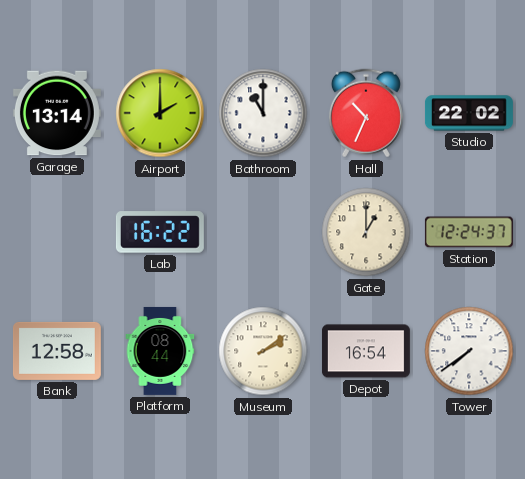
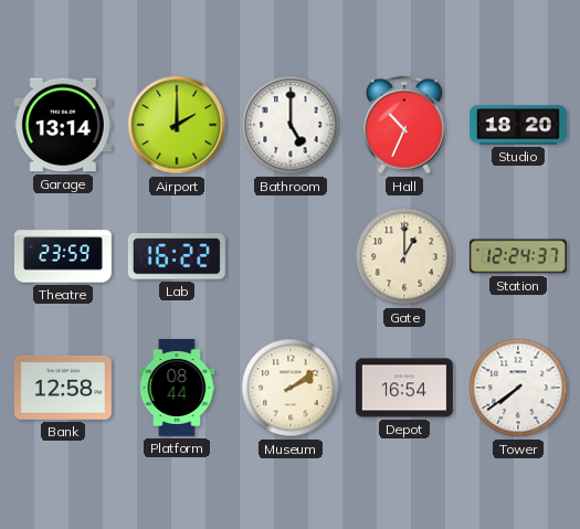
Bathroom: 11:00 -> 5:00
Studio: 22:02 -> 18:20
Theatre: none -> 23:59
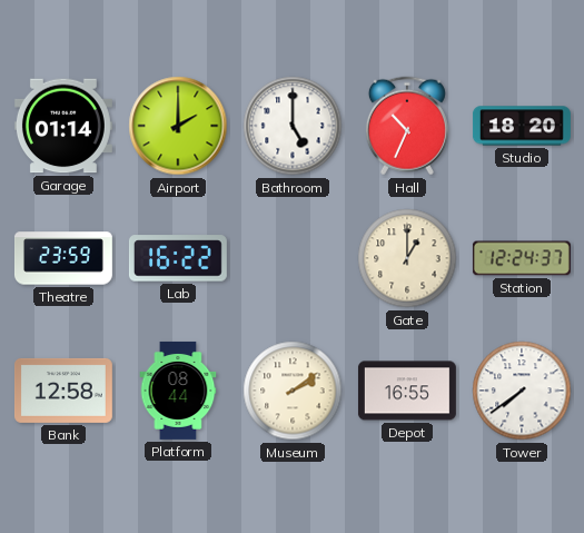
Garage: 13:14 -> 01:14
Depot: 16:54 -> 16:55
